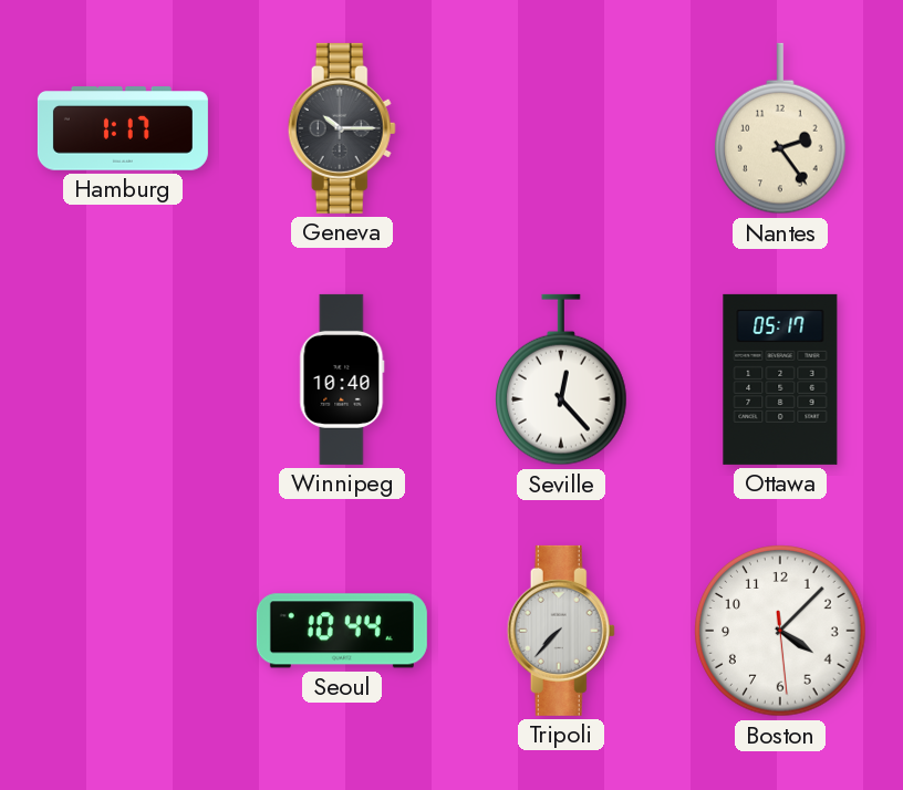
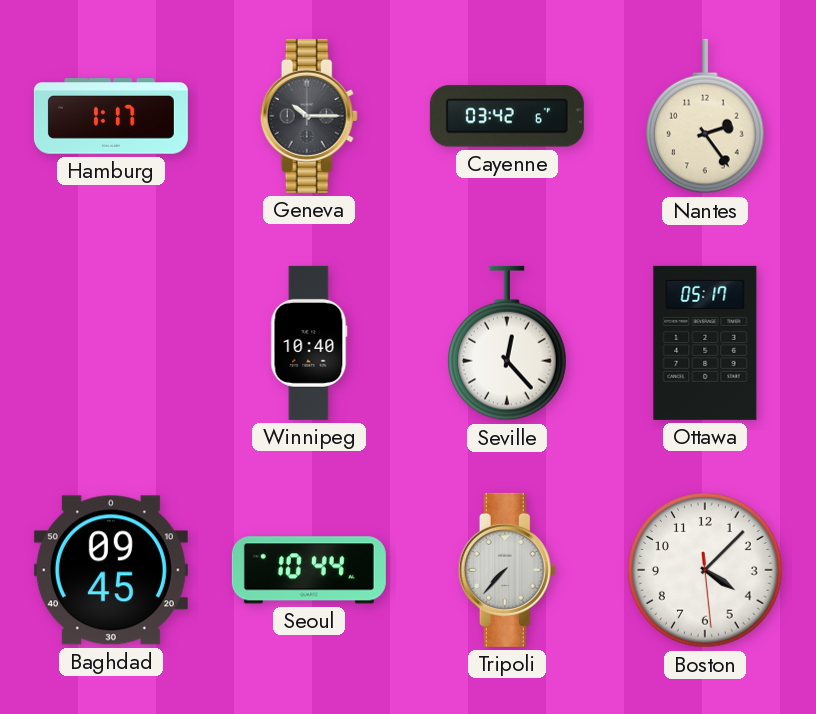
Cayenne: none -> 03:42
Baghdad: none -> 09:45
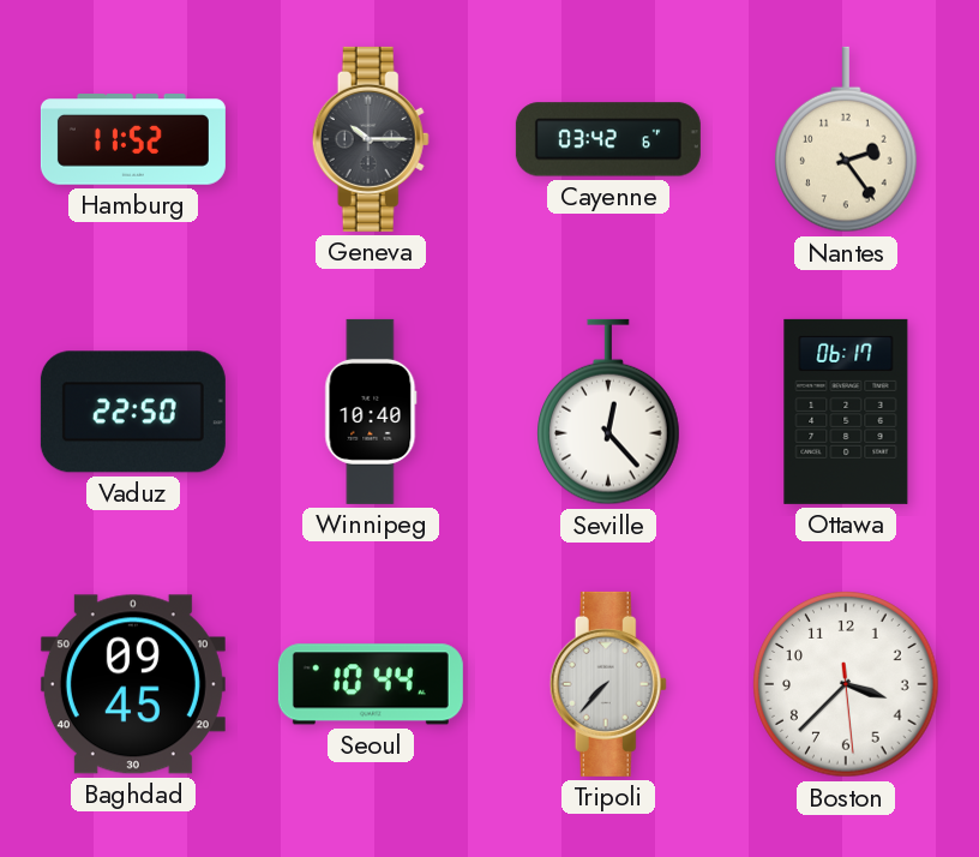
Hamburg: 1:17 -> 11:52
Vaduz: none -> 22:50
Ottawa: 05:17 -> 06:17
Boston: 4:07 -> 3:37
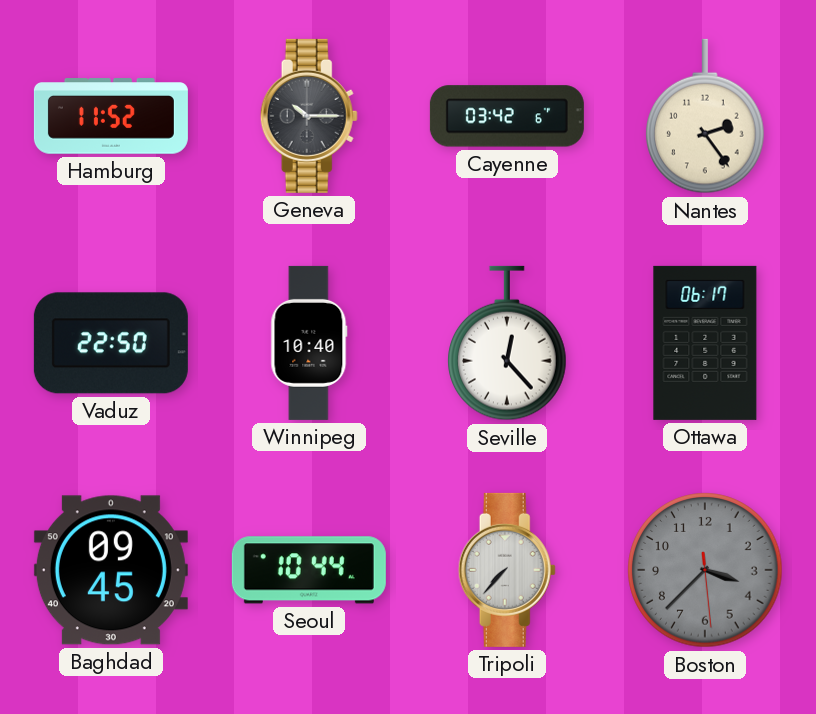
Boston dial: white -> grey
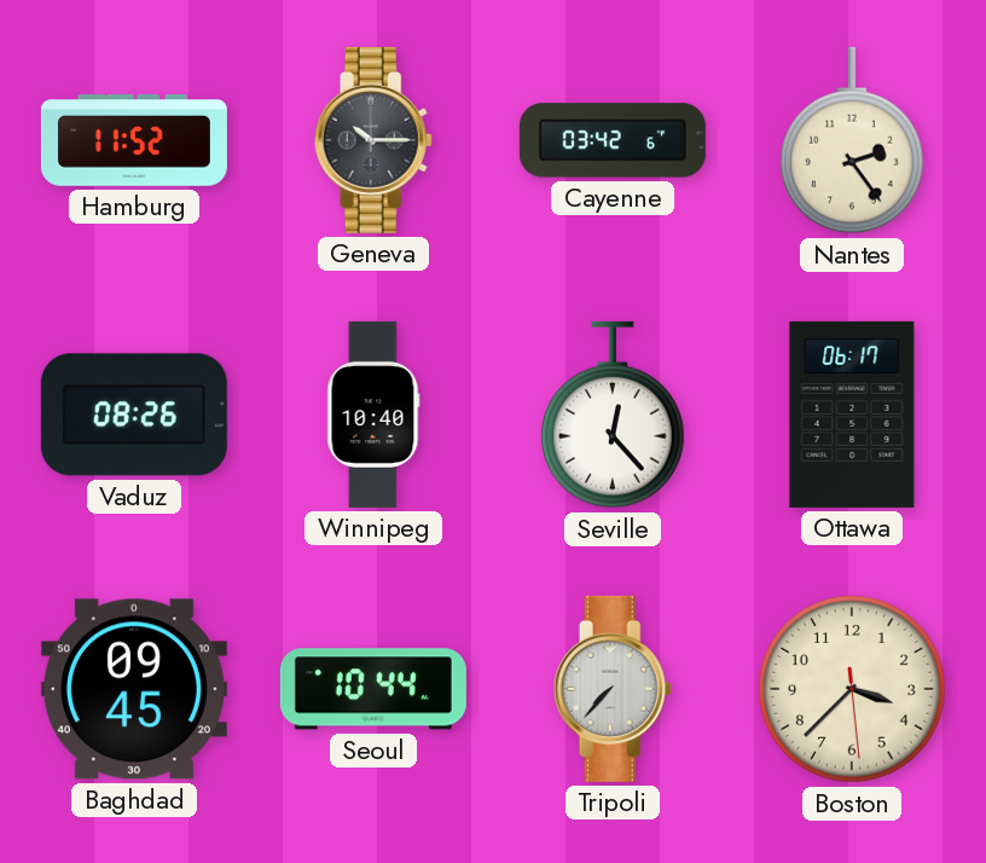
Vaduz: 22:50 -> 08:26
Boston dial: grey -> cream
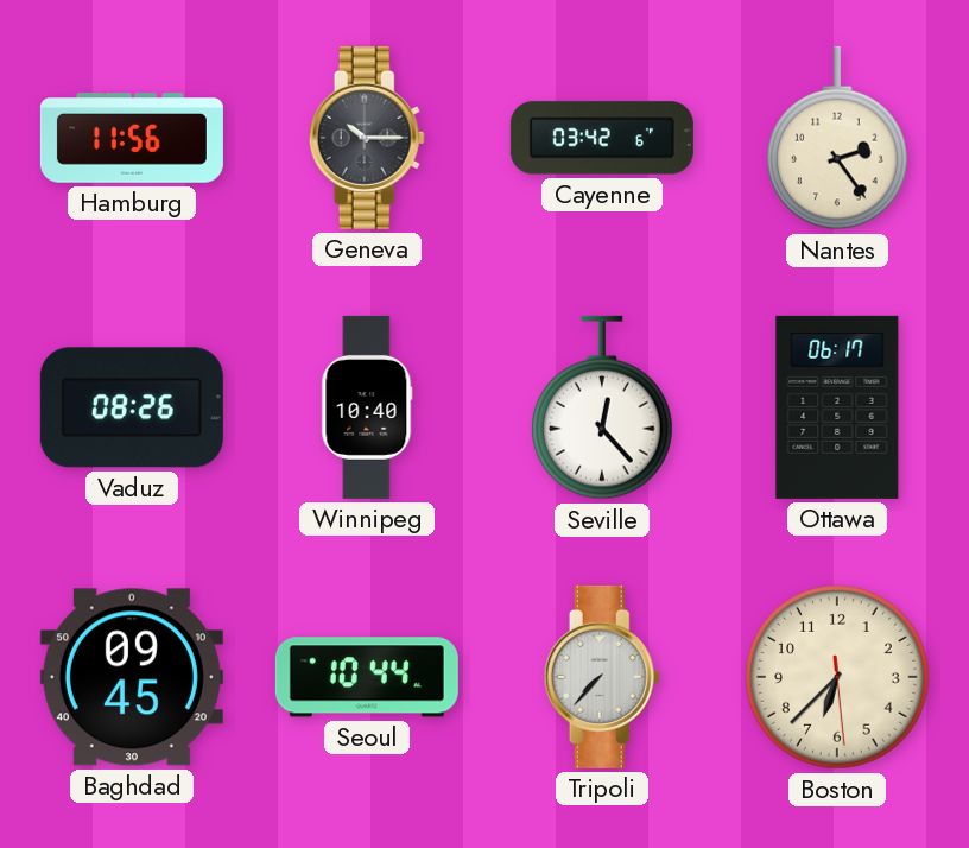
Hamburg: 11:52 -> 11:56
Boston: 3:37 -> 6:37
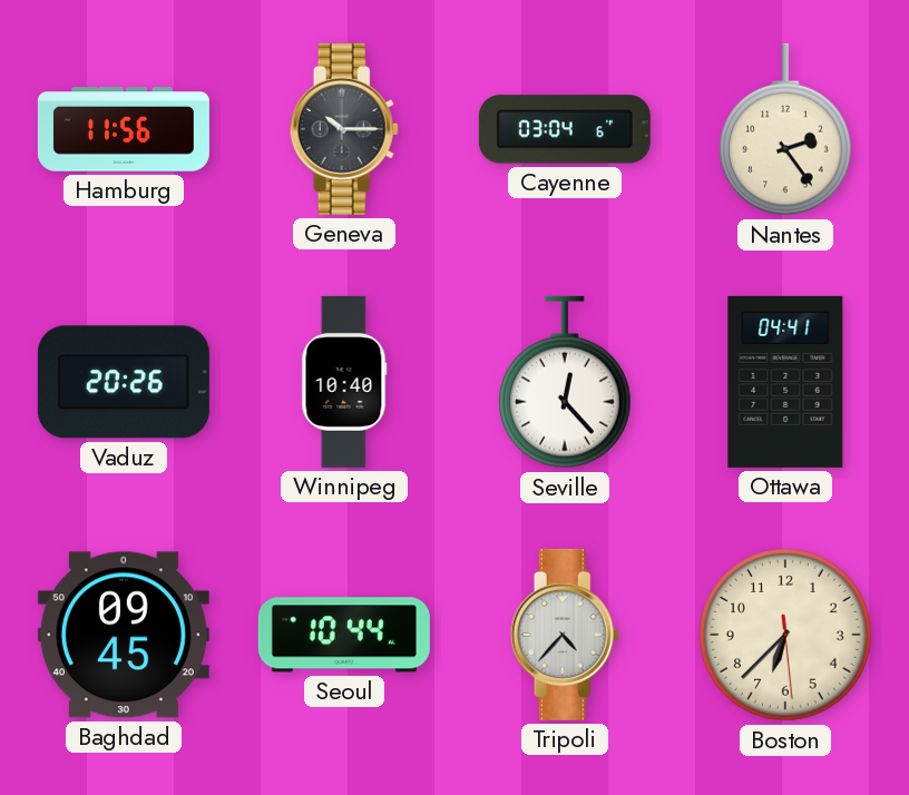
Cayenne: 03:42 -> 03:04
Vaduz: 08:26 -> 20:26
Ottawa: 06:17 -> 04:41
Tripoli: 7:37 -> 4:37
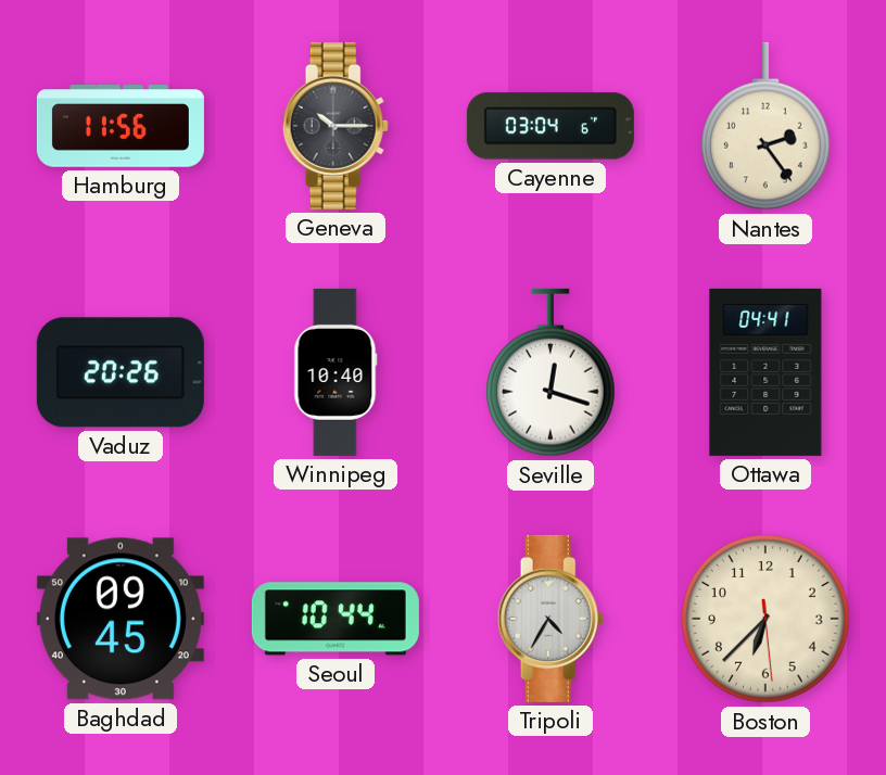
Seville: 12:23 -> 12:18
Tripoli: 4:37 -> 4:35
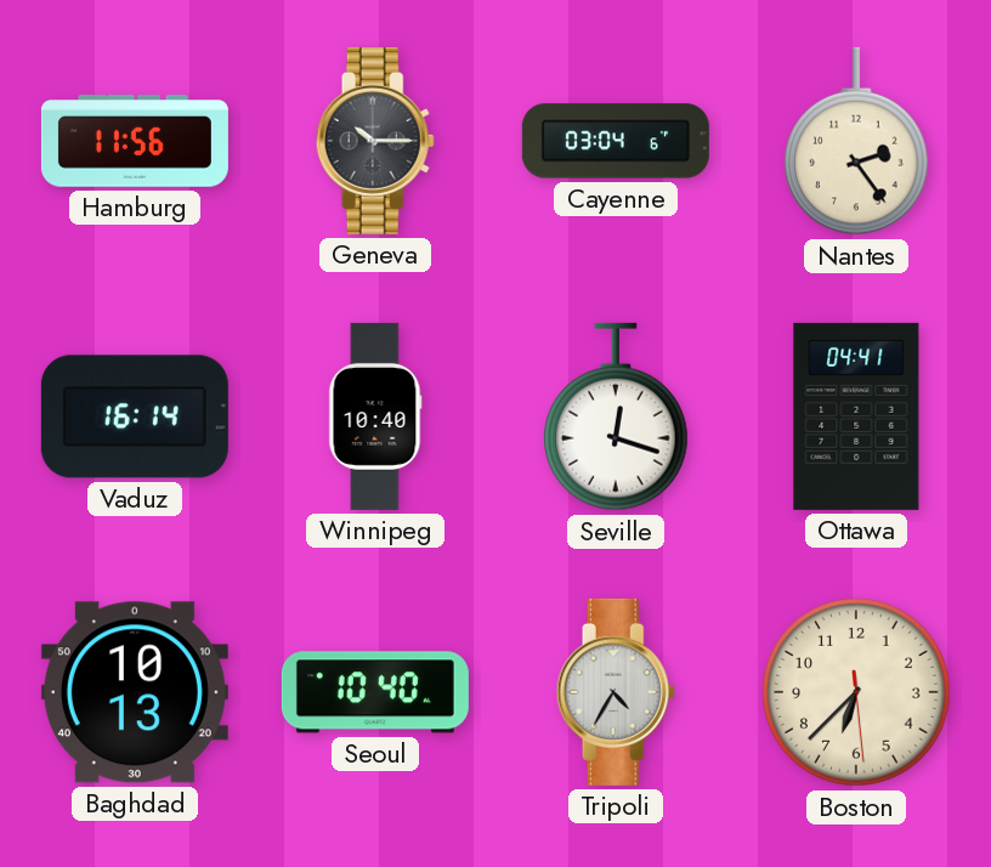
Vaduz: 20:26 -> 16:14
Baghdad: 09:45 -> 10:13
Seoul: 10:44 -> 10:40
